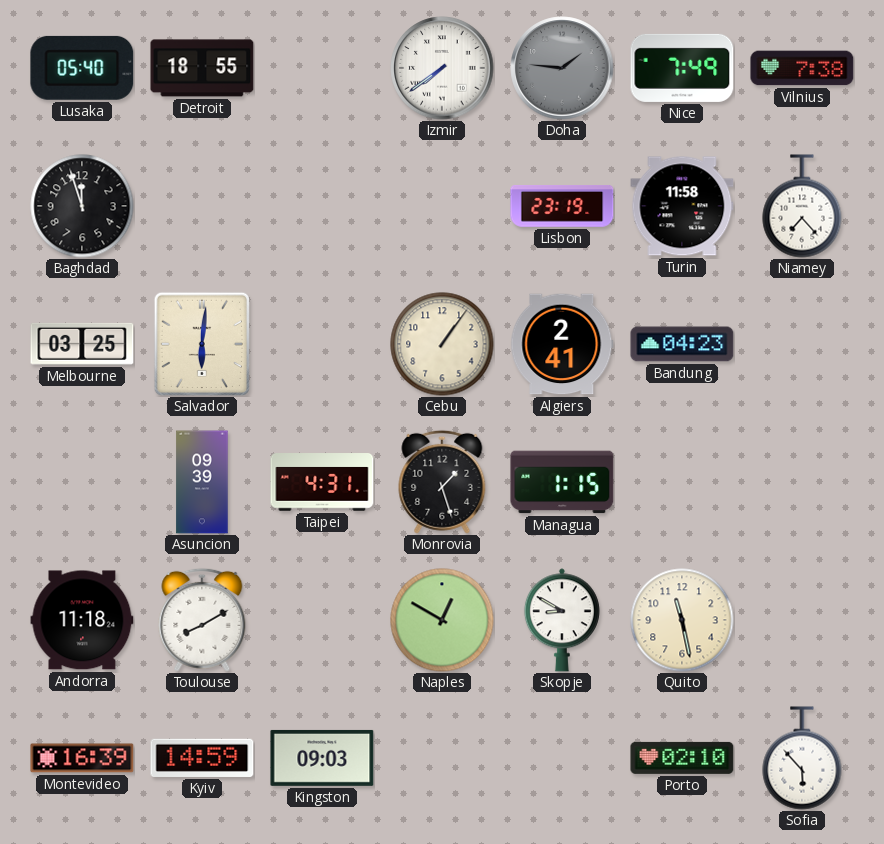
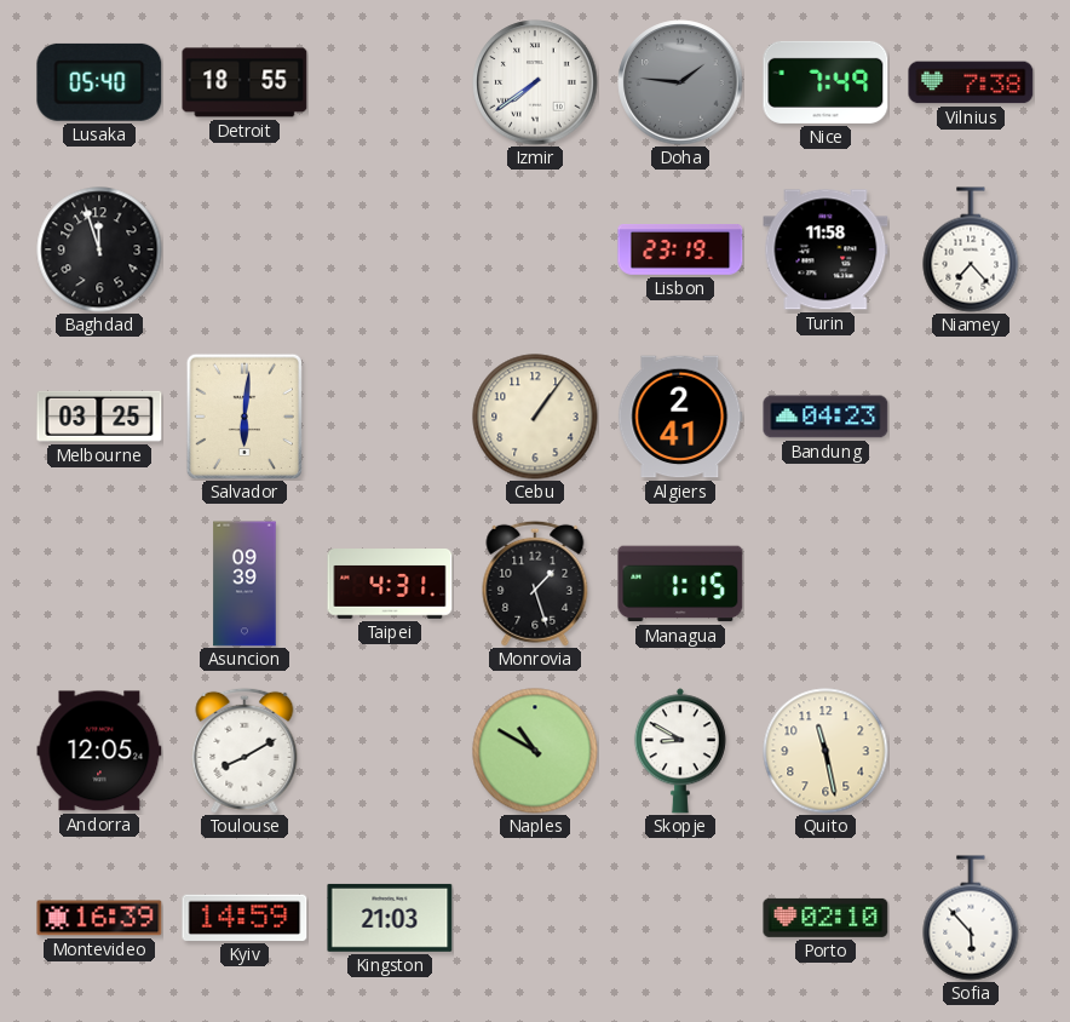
Andorra: 11:18 -> 12:05
Naples: 12:50 -> 10:50
Kingston: 09:03 -> 21:03
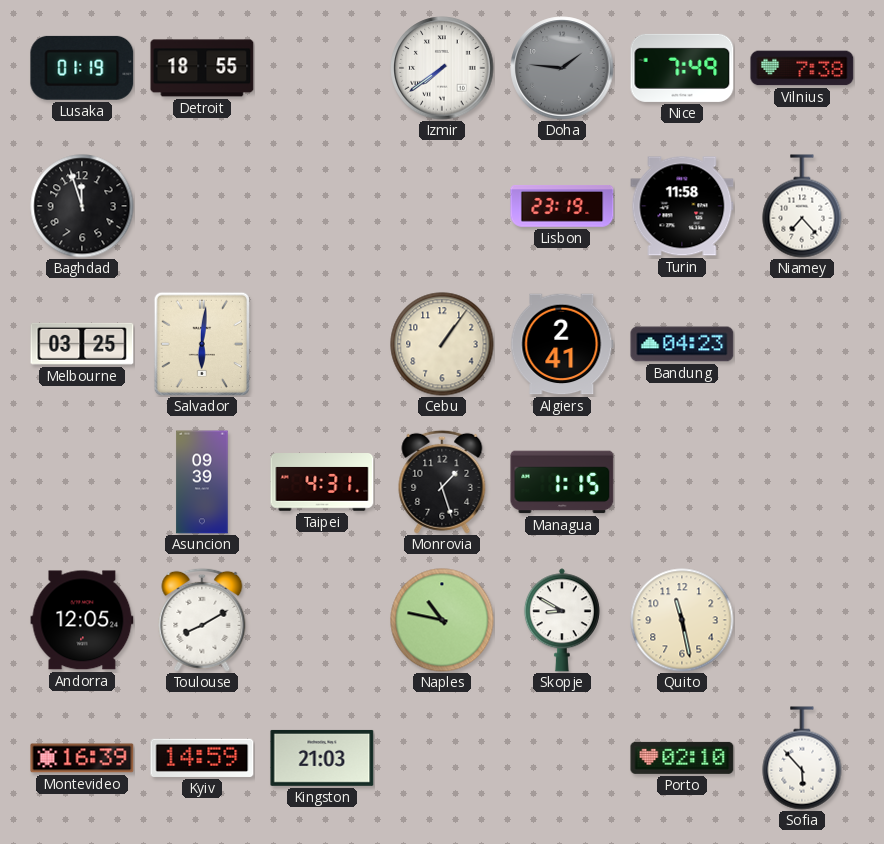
Lusaka: 05:40 -> 01:19
Naples: 10:50 -> 10:47
